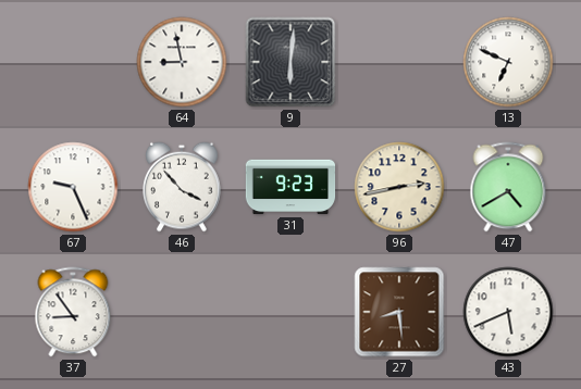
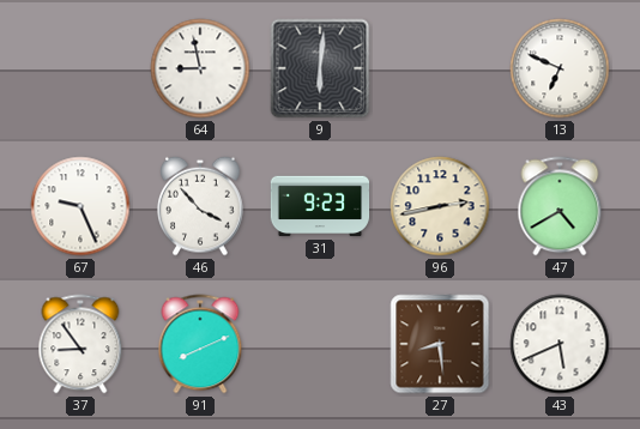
91: none -> 8:11
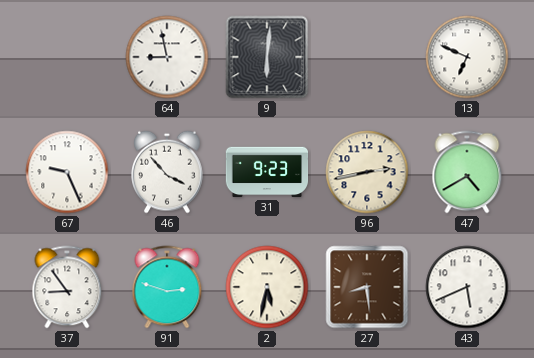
91: 8:11 -> 2:48
2: none -> 5:32
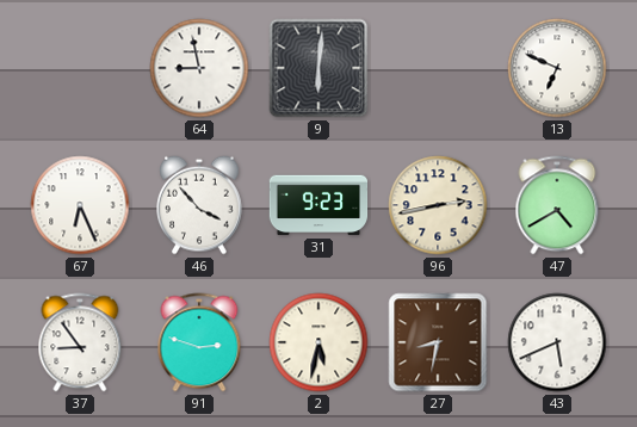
67: 9:26 -> 6:26
27: 8:29 -> 8:32
